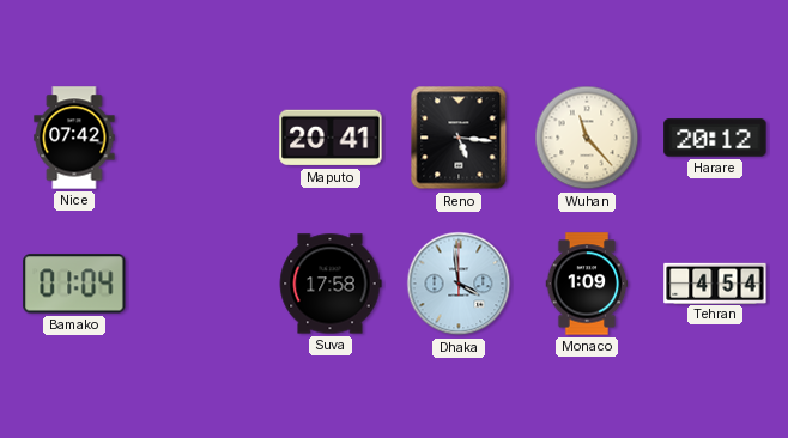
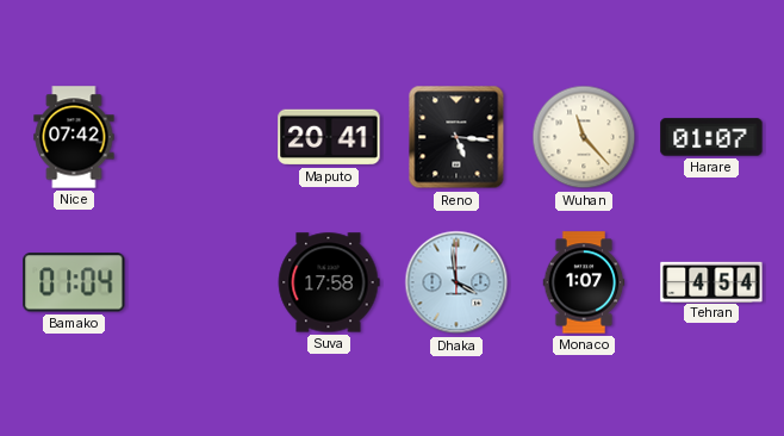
Harare: 20:12 -> 01:07
Monaco: 1:09 -> 1:07
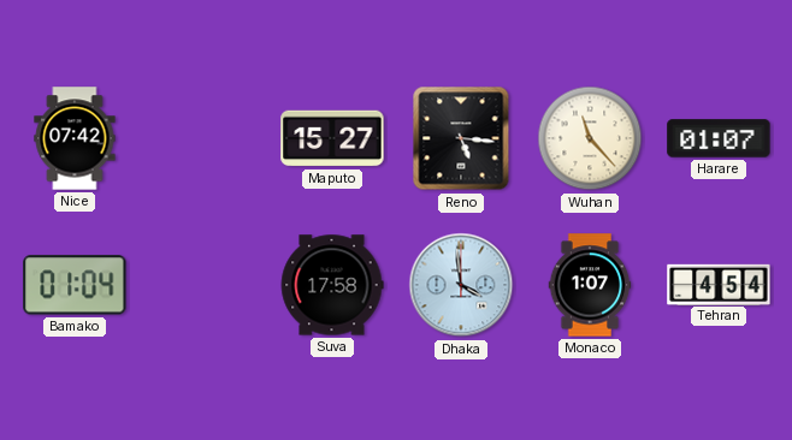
Maputo: 20:41 -> 15:27
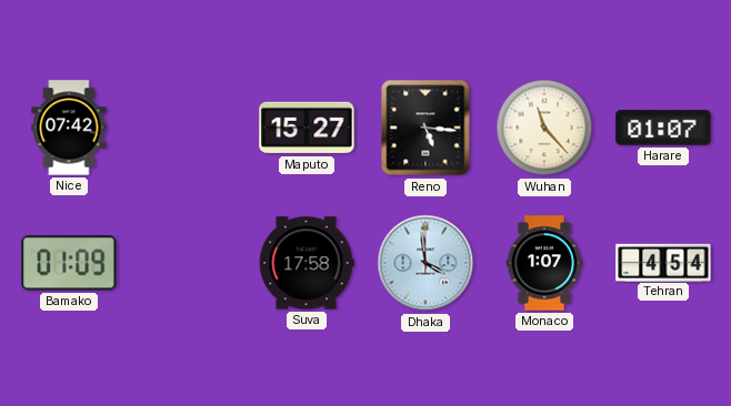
Bamako: 01:04 -> 01:09
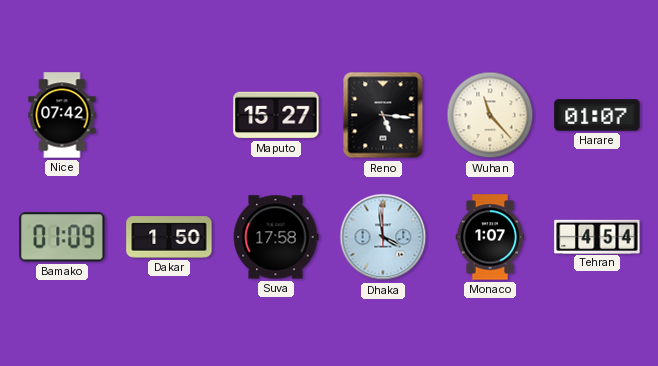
Dakar: none -> 1:50
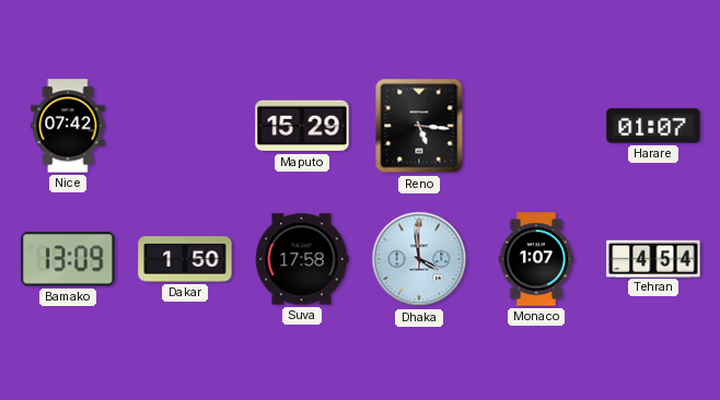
Maputo: 15:27 -> 15:29
Wuhan: 11:23 -> none
Bamako: 01:09 -> 13:09
